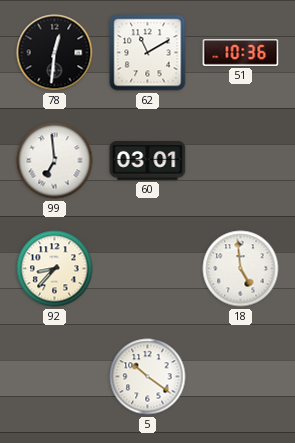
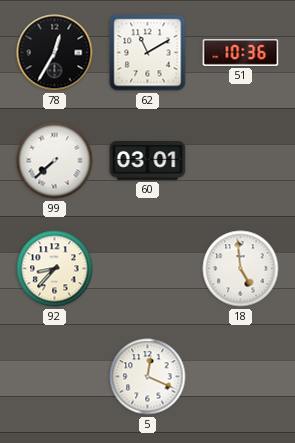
78: 12:31 -> 12:35
99: 6:59 -> 7:38
5: 10:21 -> 12:19
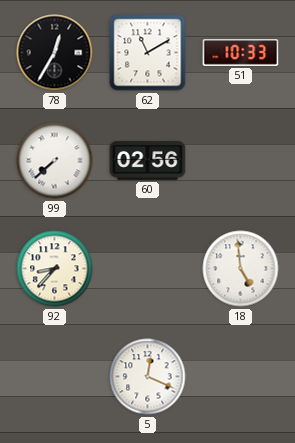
51: 10:36 -> 10:33
60: 03:01 -> 02:56
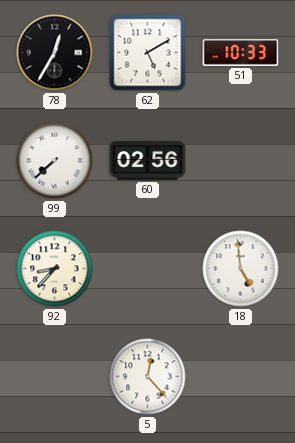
62: 11:10 -> 5:10
5: 12:19 -> 12:23
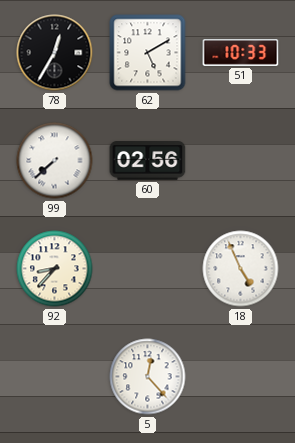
18: 4:59 -> 4:56
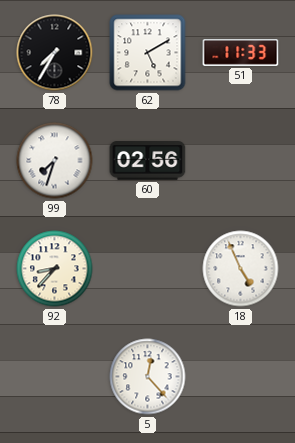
78: 12:35 -> 7:35
51: 10:33 -> 11:33
99: 7:38 -> 7:33
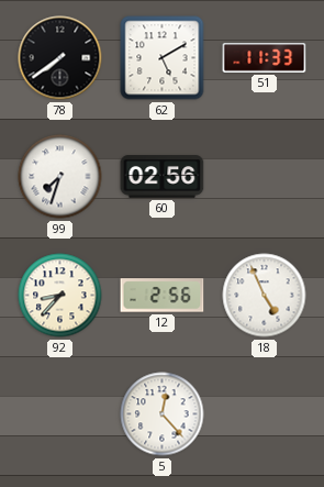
78: 7:35 -> 7:39
12: none -> 2:56
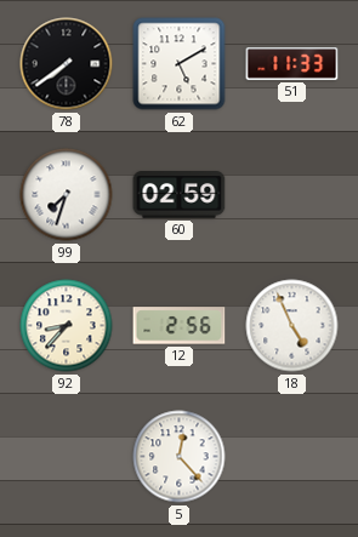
60: 02:56 -> 02:59
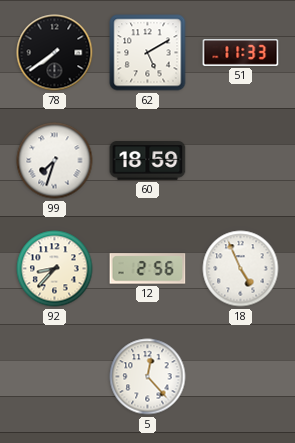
60: 02:59 -> 18:59
